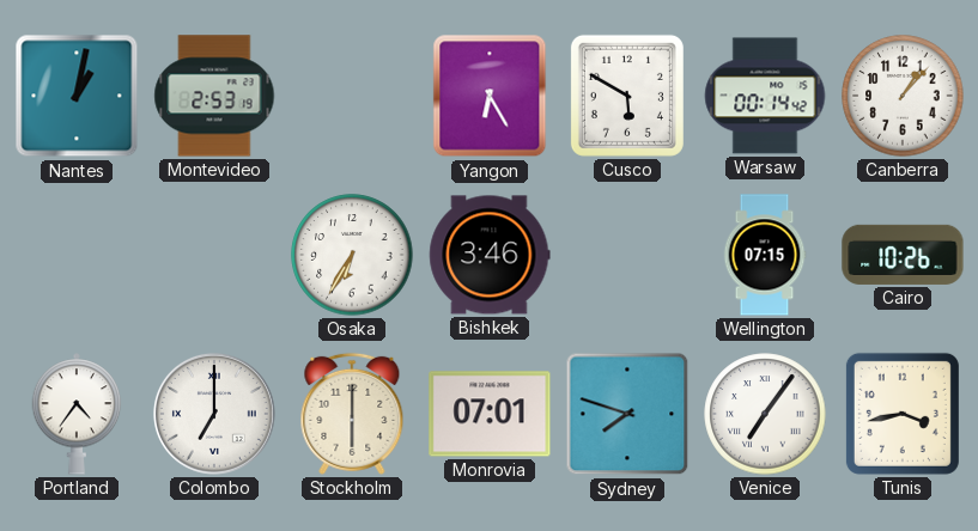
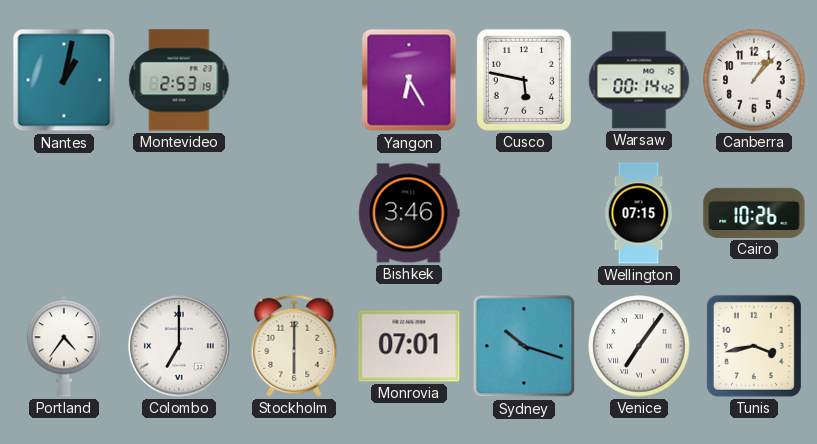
Cusco: 5:50 -> 5:47
Osaka: 6:35 -> none
Sydney: 7:48 -> 10:18
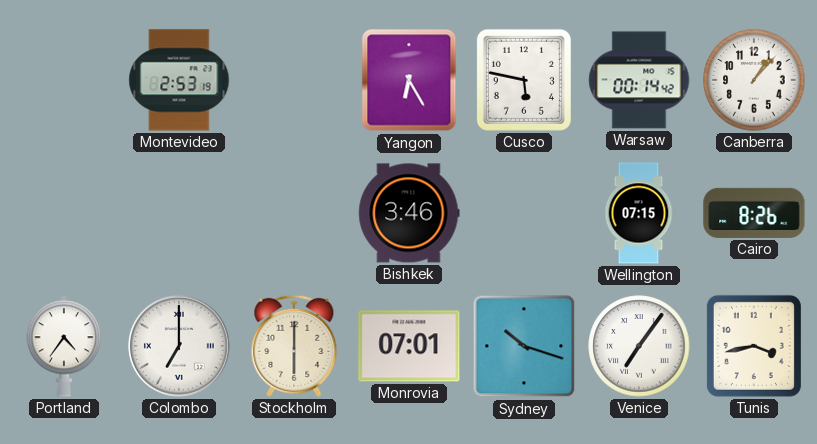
Nantes: 1:02 -> none
Cairo: 10:26 -> 8:26
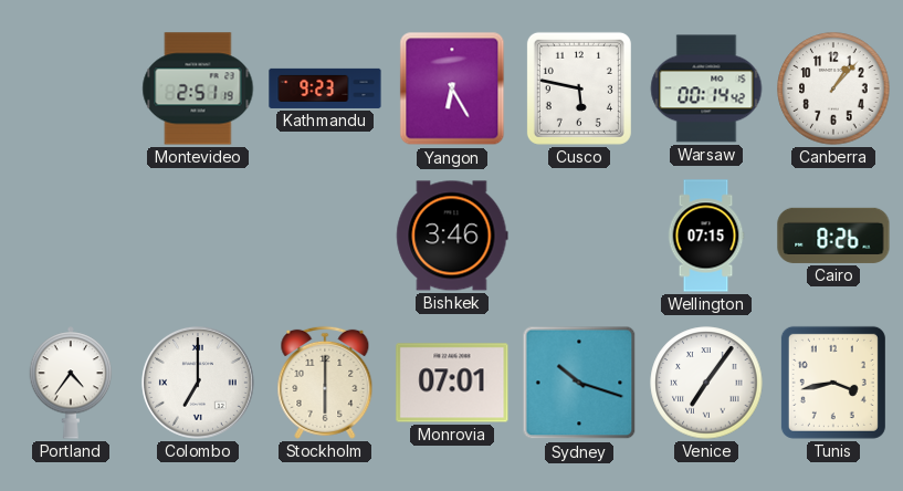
Montevideo: 2:53 -> 2:51
Kathmandu: none -> 9:23
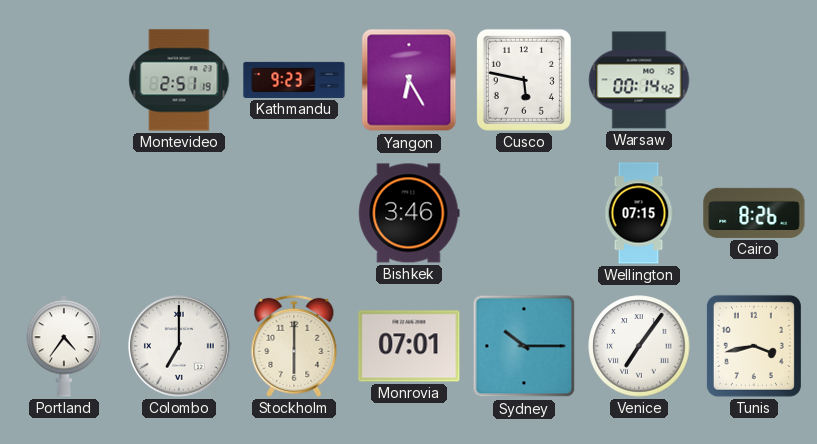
Canberra: 1:07 -> none
Sydney: 10:18 -> 10:15
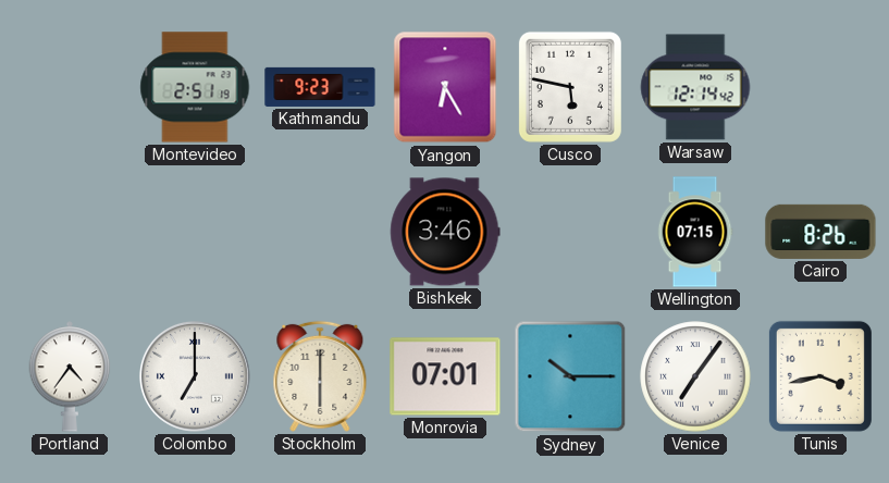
Warsaw: 00:14 -> 12:14
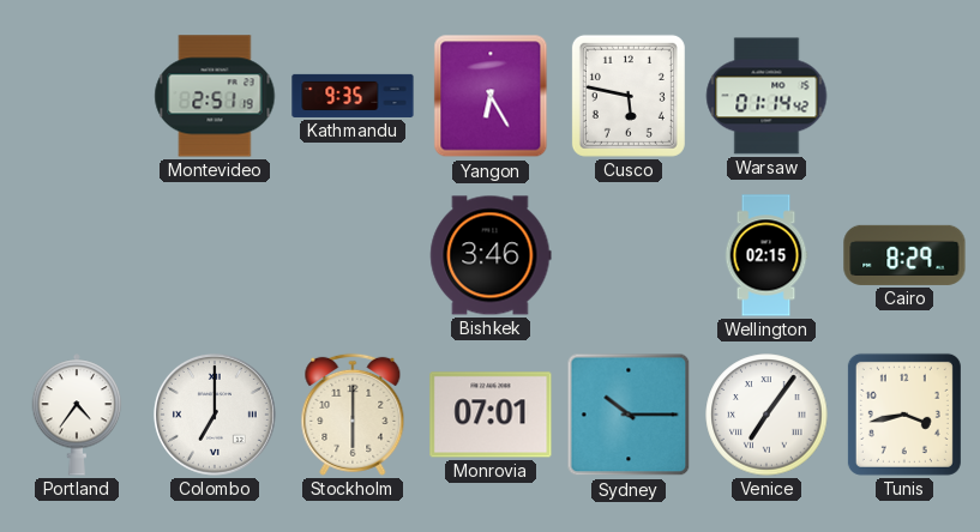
Kathmandu: 9:23 -> 9:35
Warsaw: 12:14 -> 01:14
Wellington: 07:15 -> 02:15
Cairo: 8:26 -> 8:29
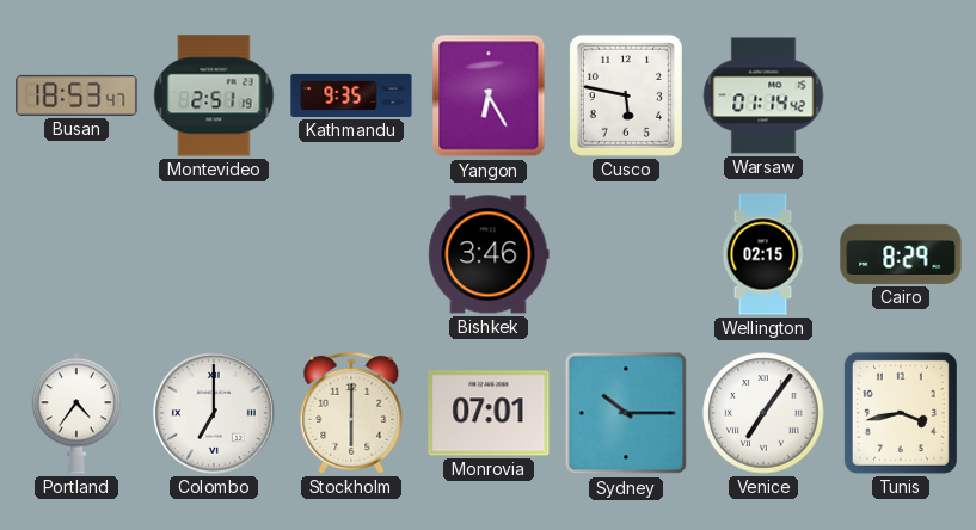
Busan: none -> 18:53
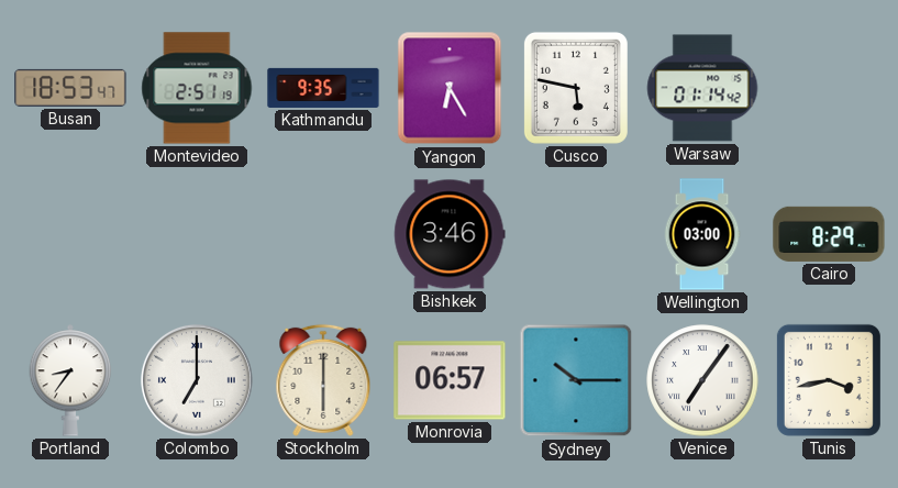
Wellington: 02:15 -> 03:00
Portland: 4:36 -> 8:36
Monrovia: 07:01 -> 06:57
